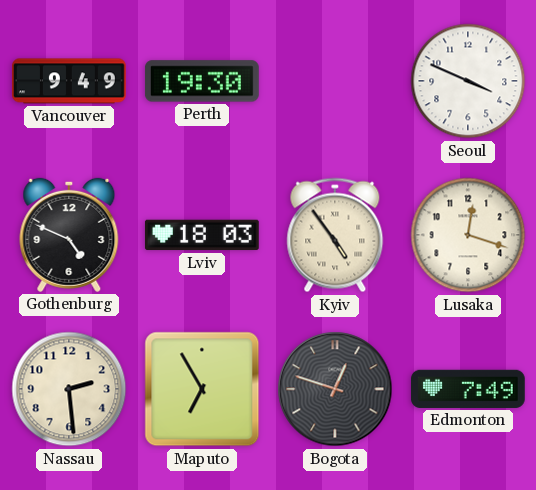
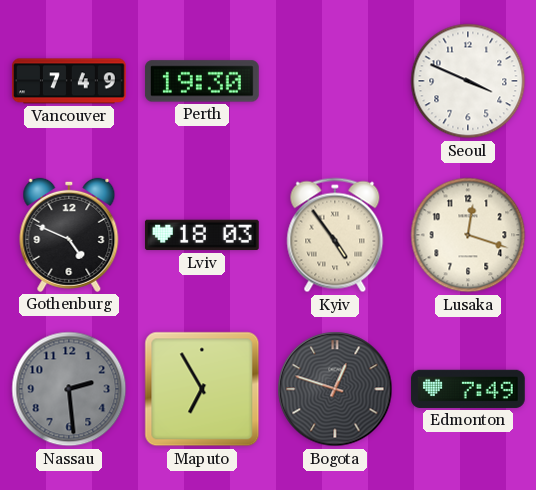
Vancouver: 9:49 -> 7:49
Nassau dial: cream -> grey
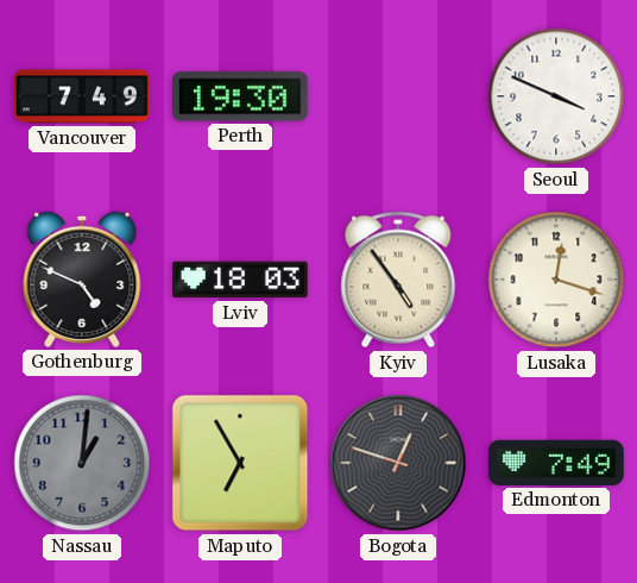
Nassau: 2:29 -> 1:01
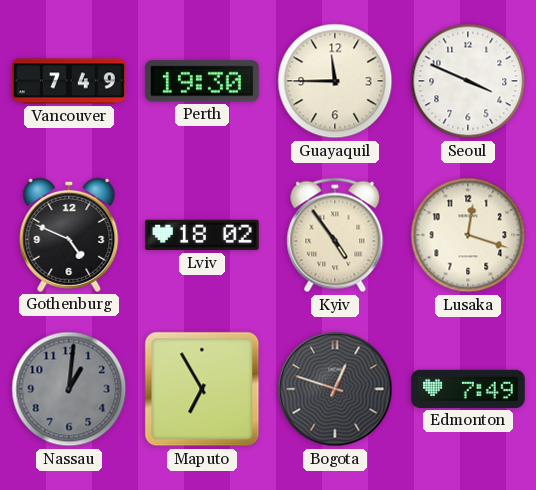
Guayaquil: none -> 11:45
Lviv: 18:03 -> 18:02
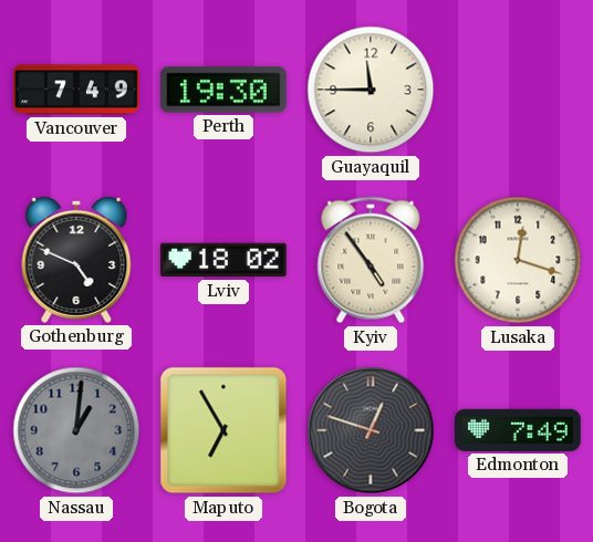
Seoul: 3:49 -> none
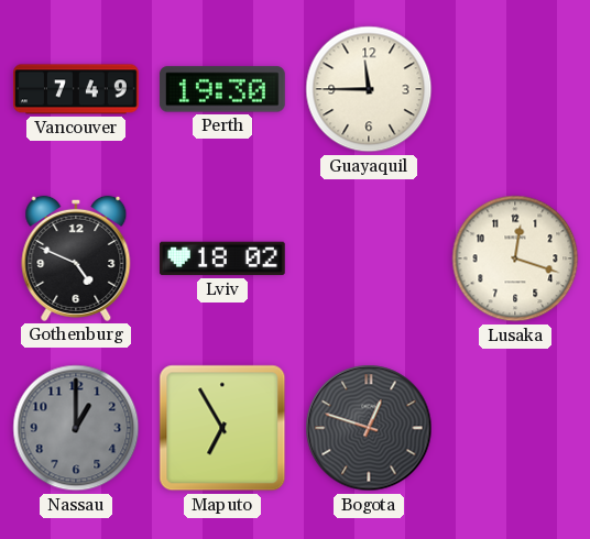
Kyiv: 4:54 -> none
Nassau: 1:01 -> 1:00
Edmonton: 7:49 -> none
